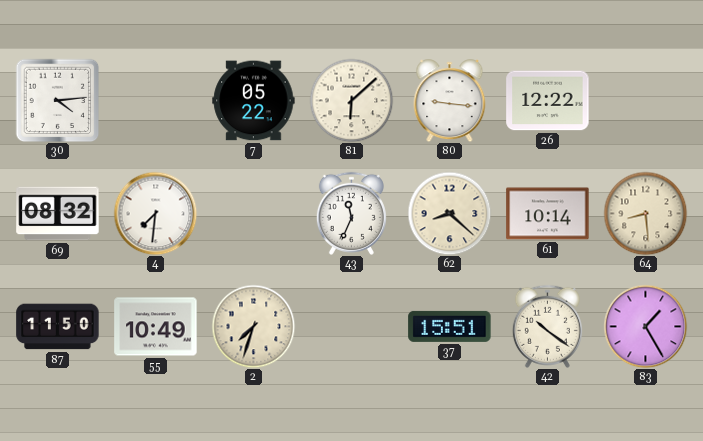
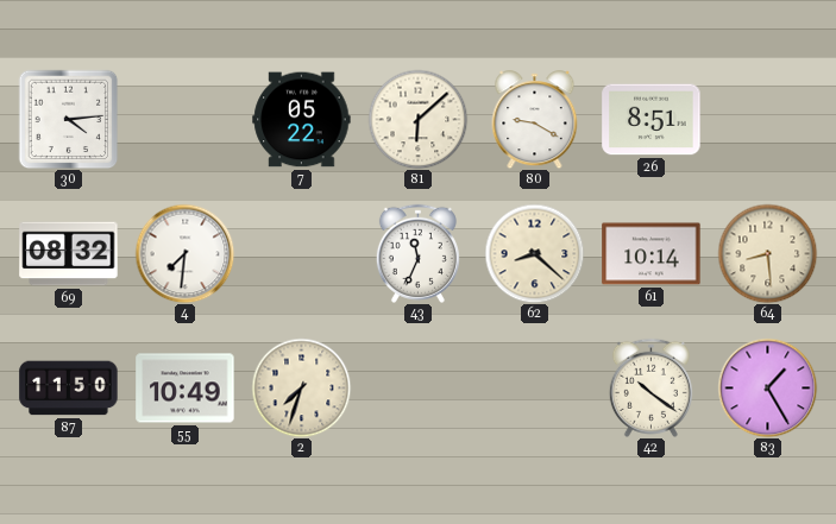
80: 9:16 -> 9:20
26: 12:22 -> 8:51
37: 15:51 -> none
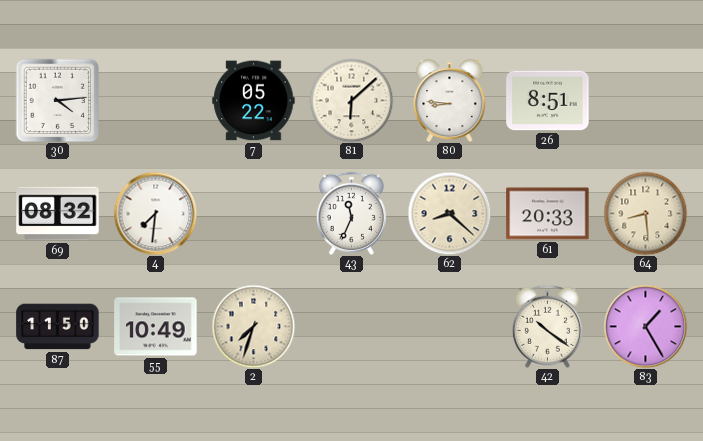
80: 9:20 -> 8:46
61: 10:14 -> 20:33
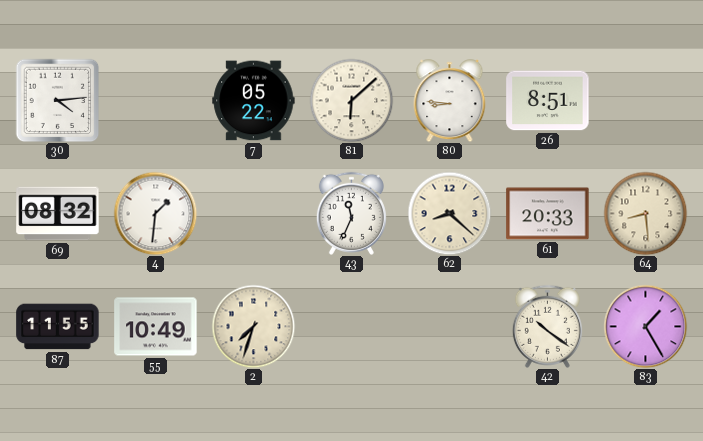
4: 7:31 -> 1:31
87: 11:50 -> 11:55
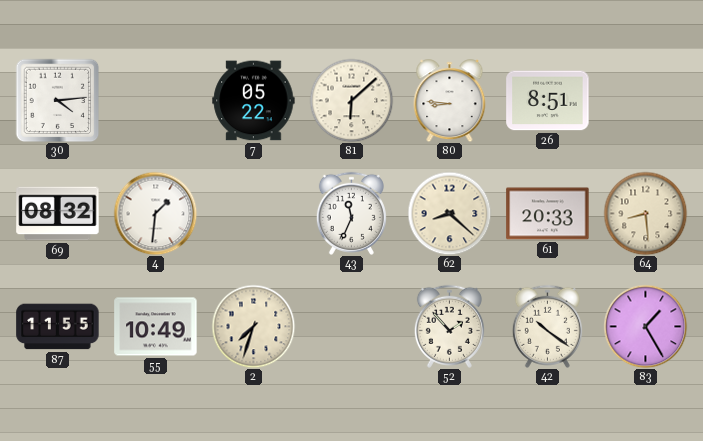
52: none -> 1:53
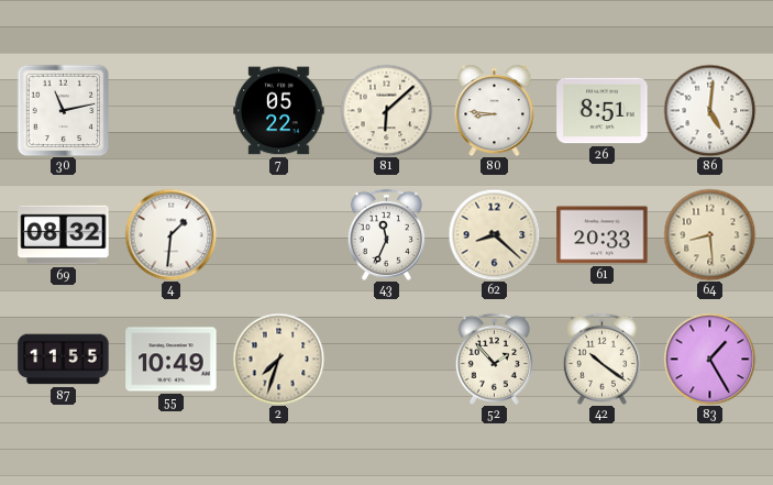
30: 4:14 -> 11:13
86: none -> 5:01
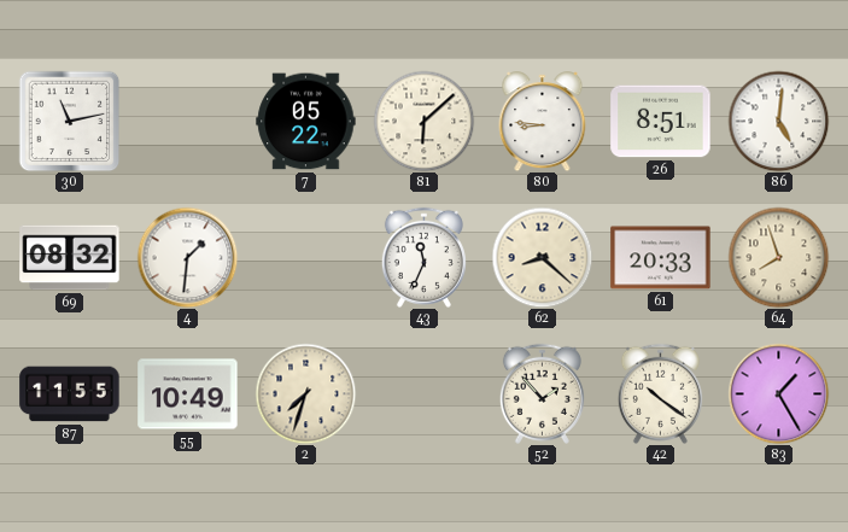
64: 8:29 -> 7:57
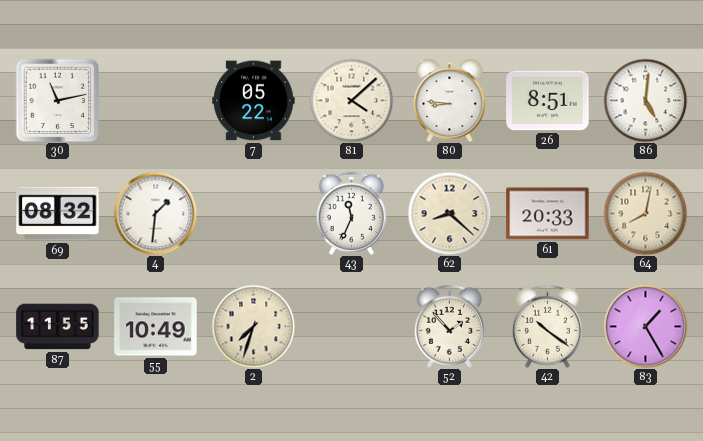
81: 6:08 -> 4:08
64: 7:57 -> 8:02
